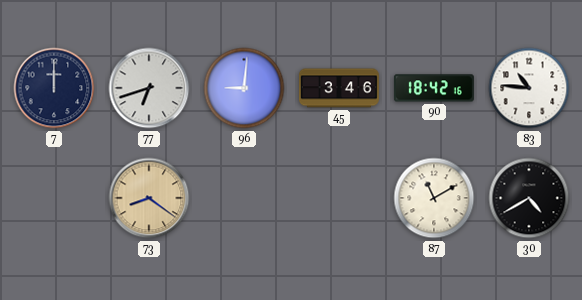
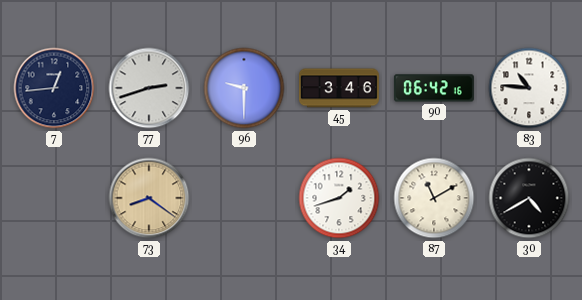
7: 12:00 -> 12:44
77: 6:42 -> 2:42
96: 9:01 -> 9:30
90: 18:42 -> 06:42
34: none -> 1:42
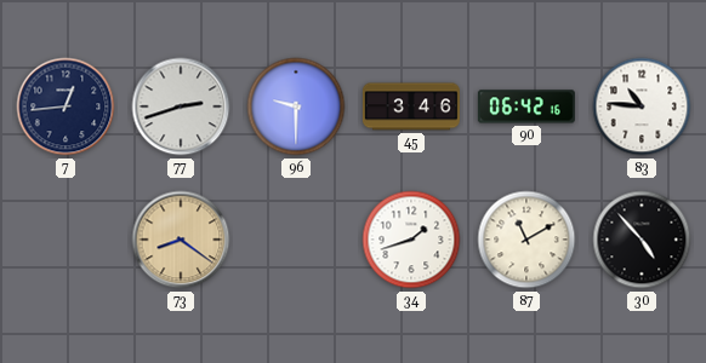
30: 4:40 -> 4:53
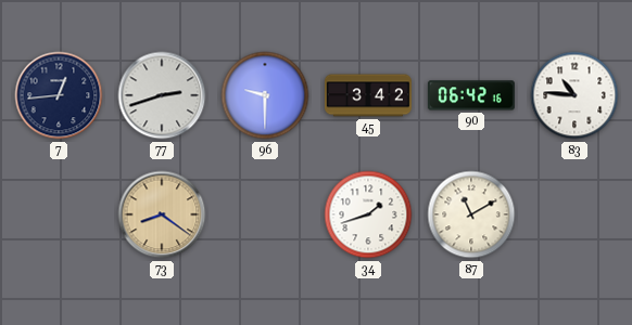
45: 3:46 -> 3:42
30: 4:53 -> none
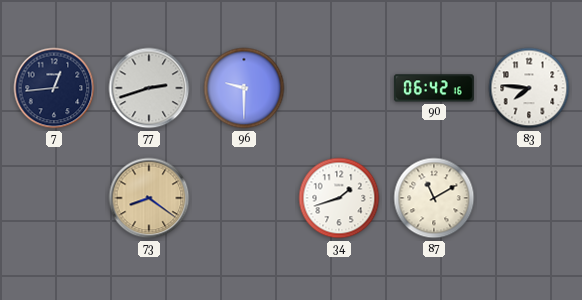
45: 3:42 -> none
83: 10:46 -> 7:46
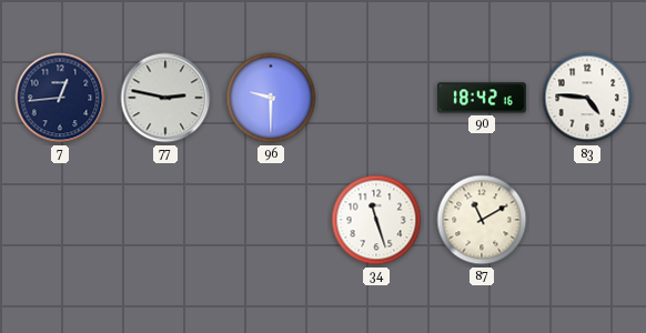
77: 2:42 -> 2:47
90: 06:42 -> 18:42
83: 7:46 -> 4:46
73: 8:21 -> none
34: 1:42 -> 11:27
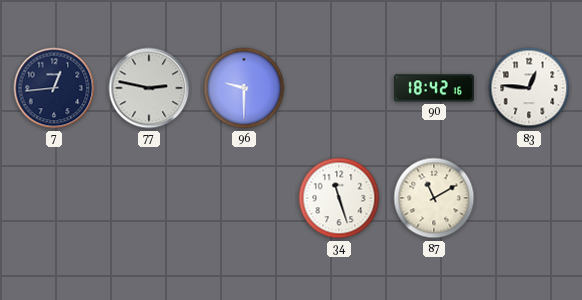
83: 4:46 -> 12:46
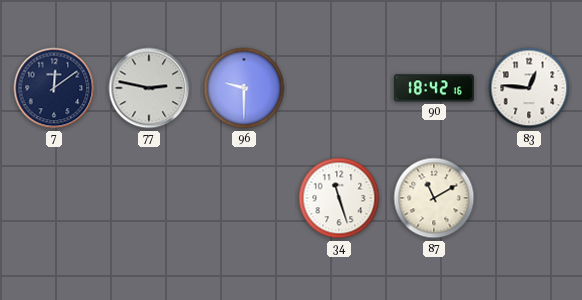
7: 12:44 -> 12:09
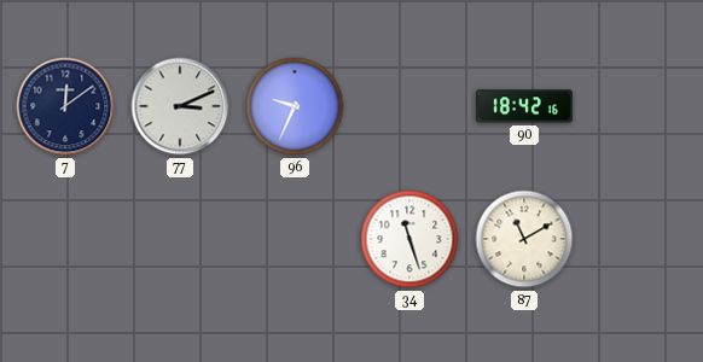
77: 2:47 -> 3:11
96: 9:30 -> 9:34
83: 12:46 -> none
